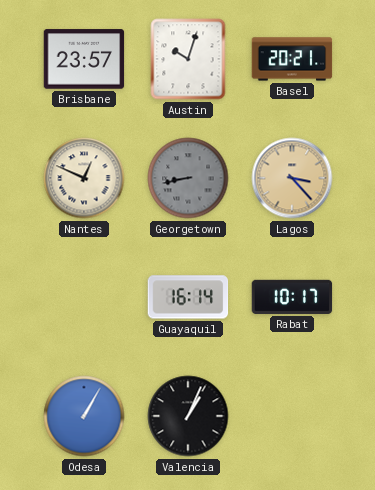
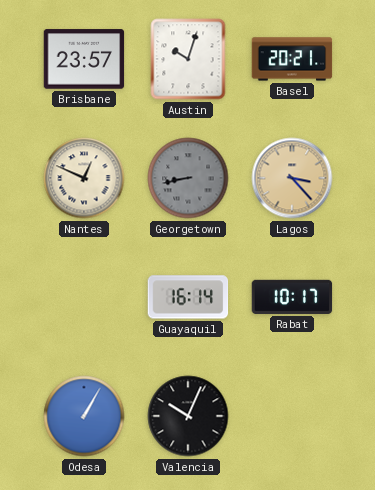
Valencia: 1:04 -> 10:04
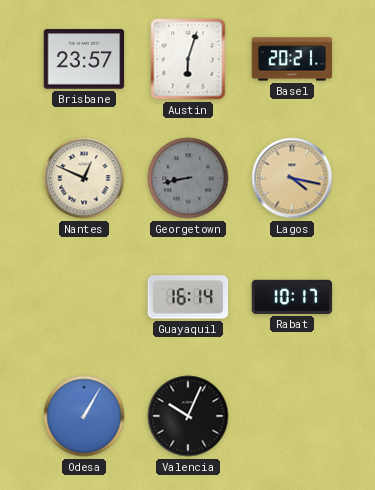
Austin: 10:03 -> 6:03
Lagos: 3:23 -> 4:17
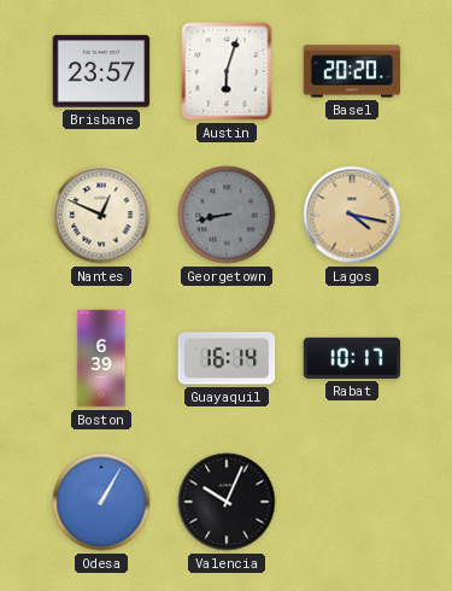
Basel: 20:21 -> 20:20
Boston: none -> 6:39
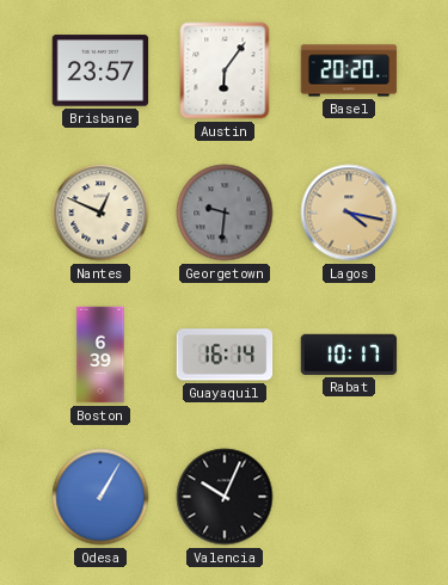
Austin: 6:03 -> 6:06
Georgetown: 8:43 -> 9:31
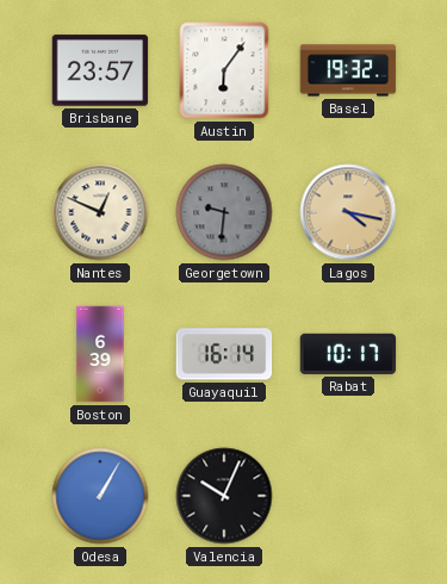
Basel: 20:20 -> 19:32
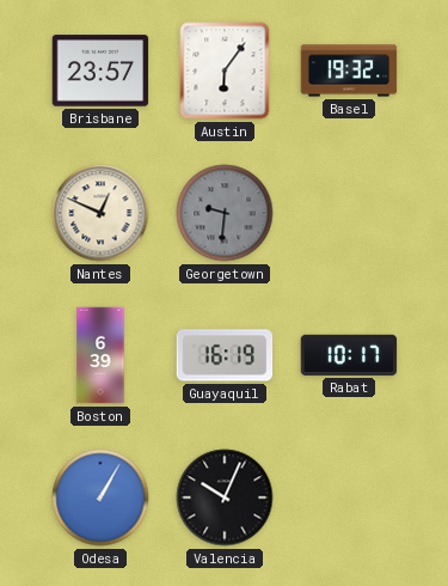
Lagos: 4:17 -> none
Guayaquil: 16:14 -> 16:19
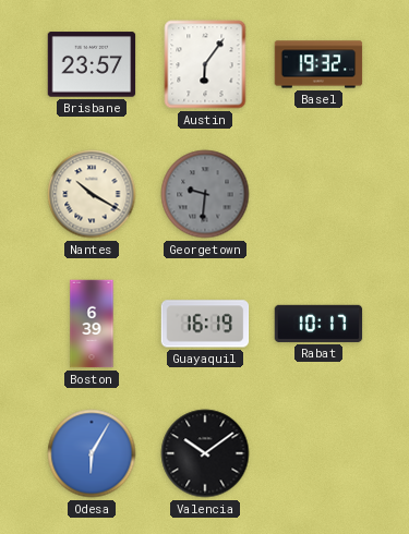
Nantes: 12:49 -> 10:20
Odesa: 1:05 -> 6:05
Valencia: 10:04 -> 10:09
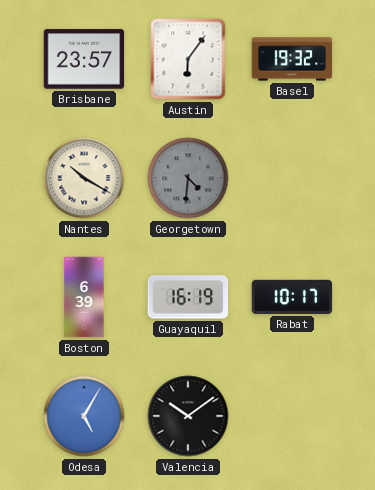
Georgetown: 9:31 -> 4:31
Odesa: 6:05 -> 5:05
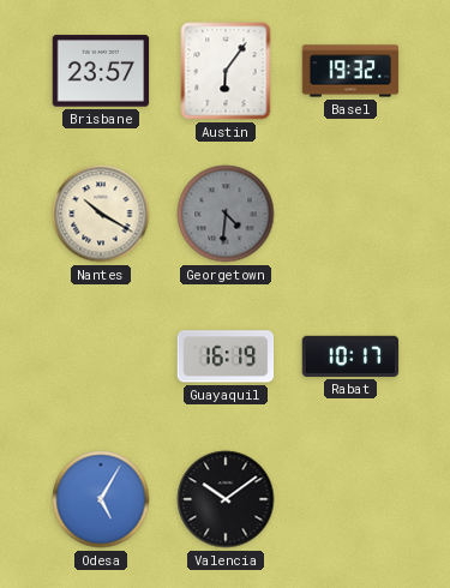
Boston: 6:39 -> none
